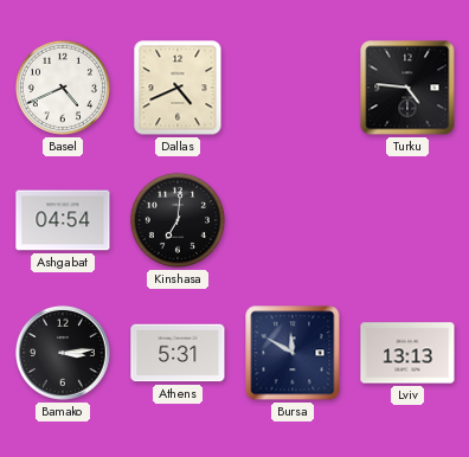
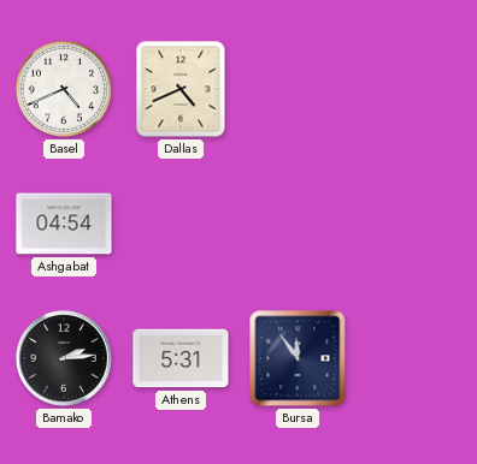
Turku: 4:46 -> none
Kinshasa: 7:01 -> none
Bamako: 3:14 -> 2:14
Bursa: 11:50 -> 11:54
Lviv: 13:13 -> none
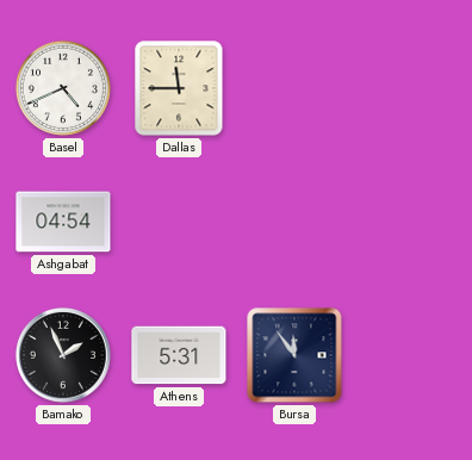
Dallas: 4:41 -> 11:45
Bamako: 2:14 -> 1:56
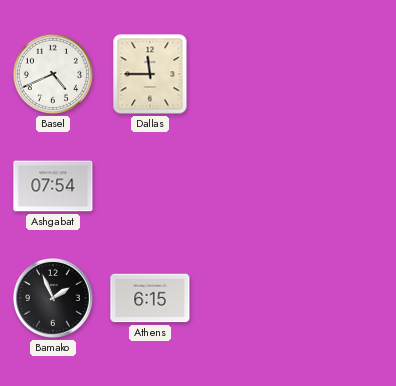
Ashgabat: 04:54 -> 07:54
Athens: 5:31 -> 6:15
Bursa: 11:54 -> none
